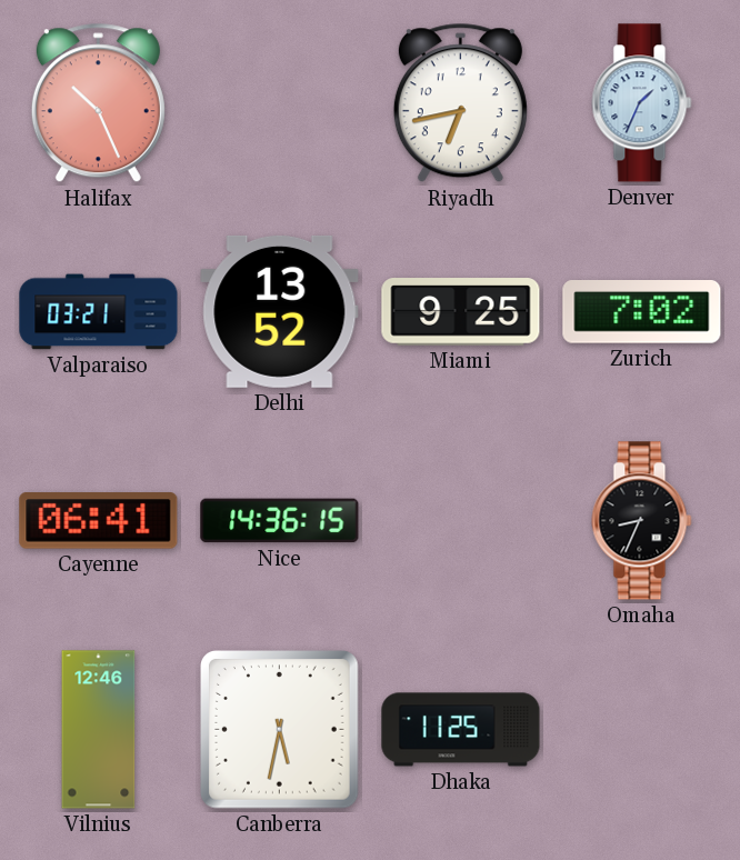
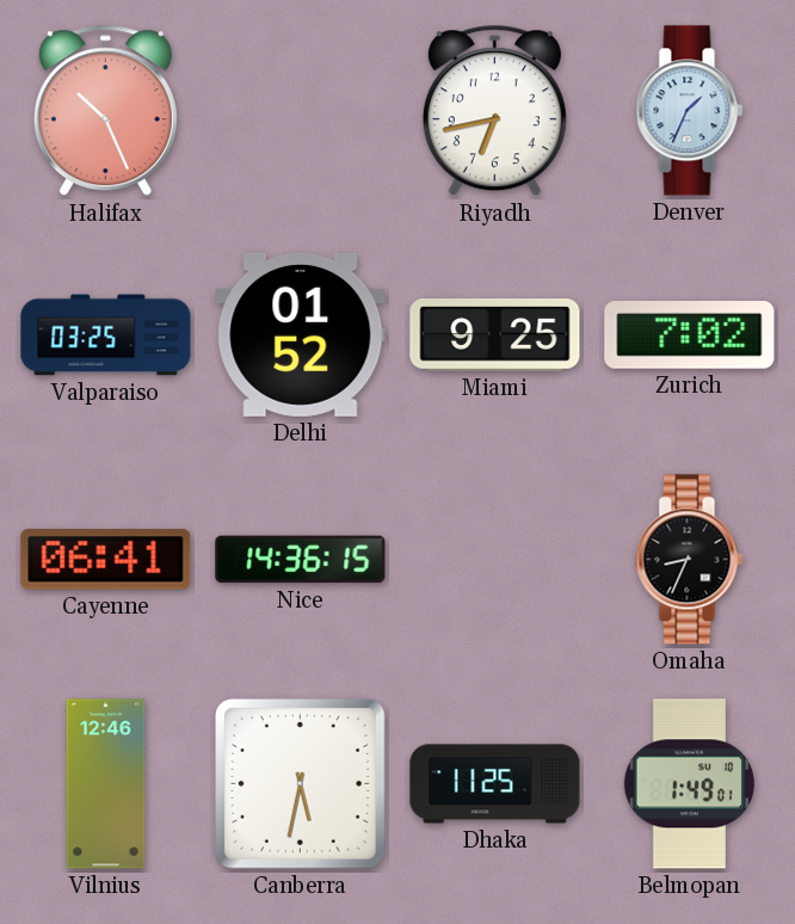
Valparaiso: 03:21 -> 03:25
Delhi: 13:52 -> 01:52
Belmopan: none -> 1:49
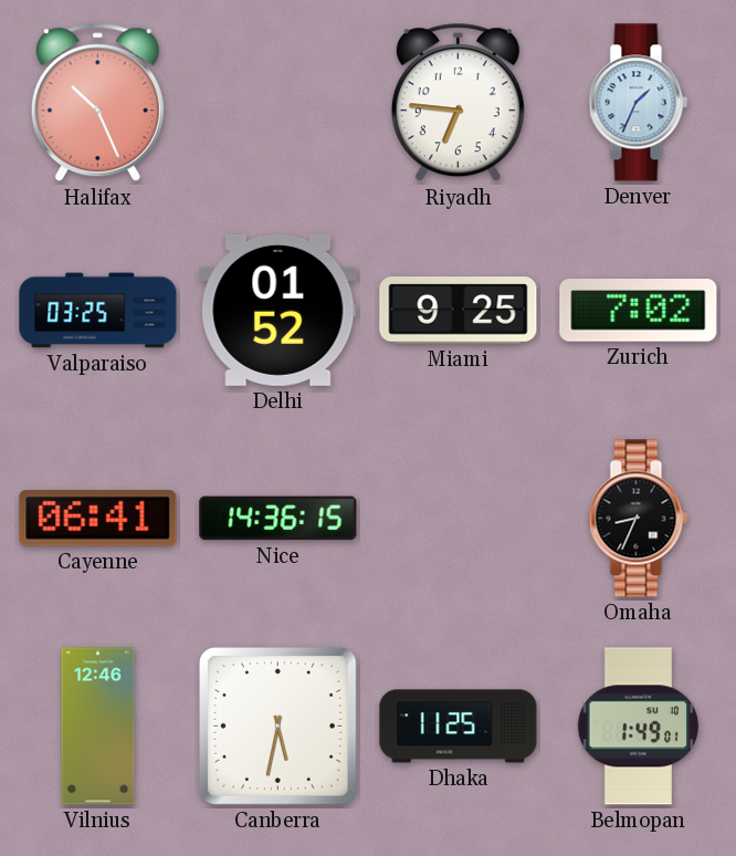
Riyadh: 6:43 -> 6:46
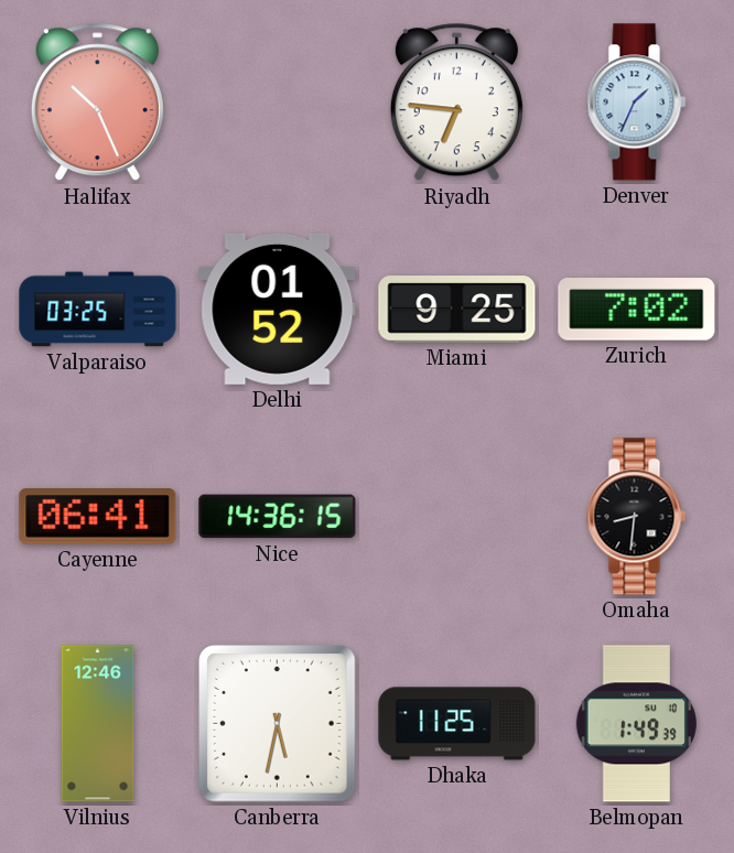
Omaha: 8:34 -> 8:31
Belmopan: 1:49:01 -> 1:49:39
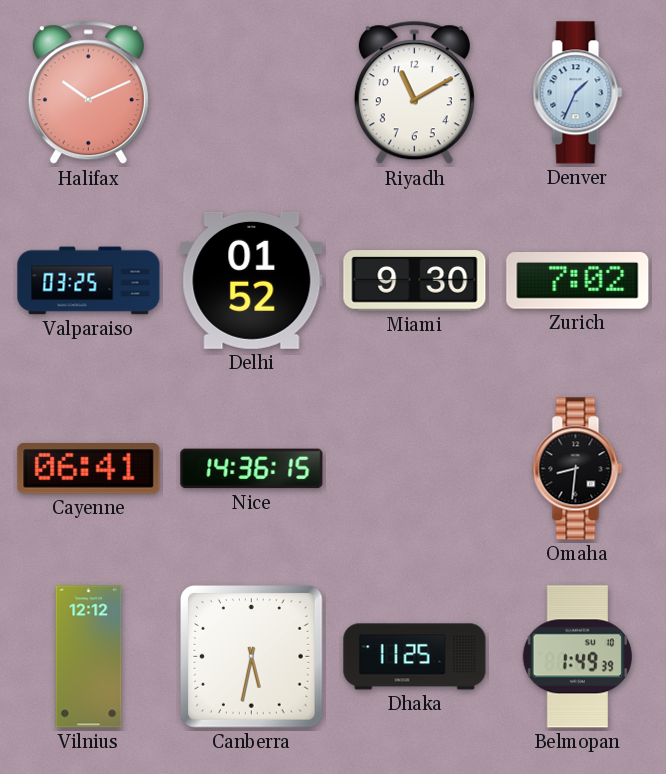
Halifax: 10:26 -> 10:11
Riyadh: 6:46 -> 11:10
Miami: 9:25 -> 9:30
Vilnius: 12:46 -> 12:12
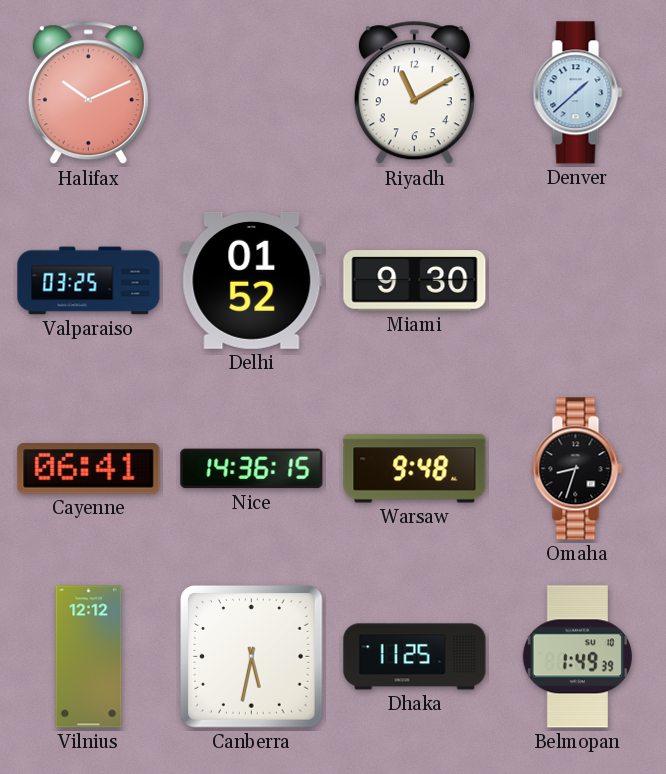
Denver: 1:34 -> 1:38
Zurich: 7:02 -> none
Warsaw: none -> 9:48
Omaha: 8:31 -> 8:33
